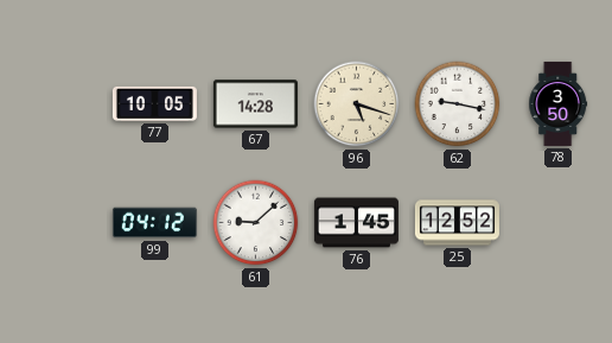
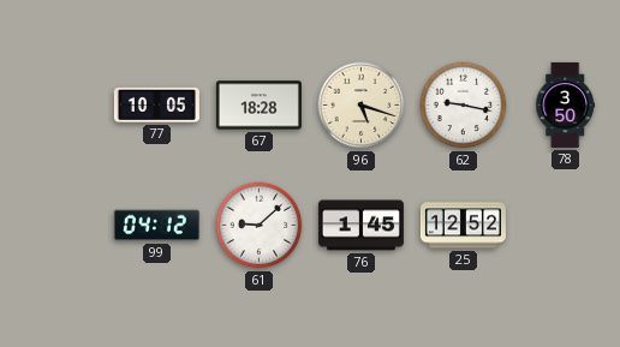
67: 14:28 -> 18:28
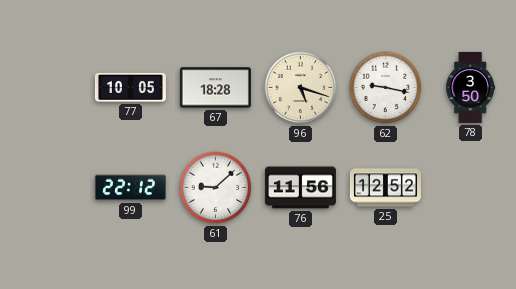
99: 04:12 -> 22:12
76: 1:45 -> 11:56
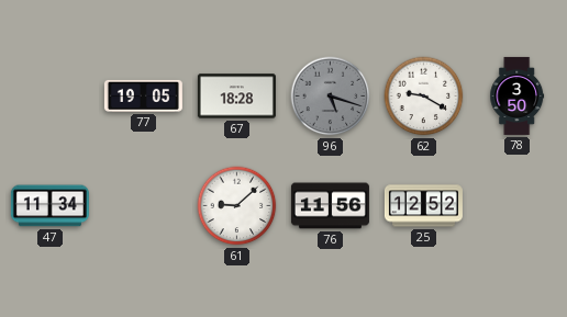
77: 10:05 -> 19:05
96 dial: cream -> grey
62: 9:17 -> 9:20
47: none -> 11:34
99: 22:12 -> none
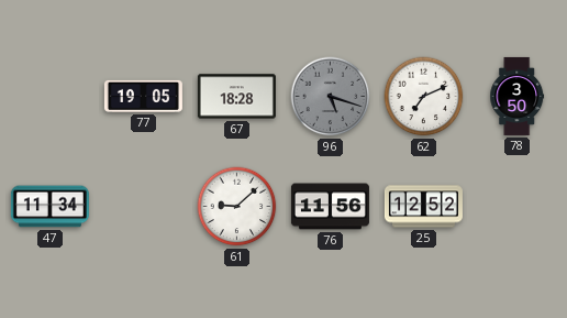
62: 9:20 -> 7:11
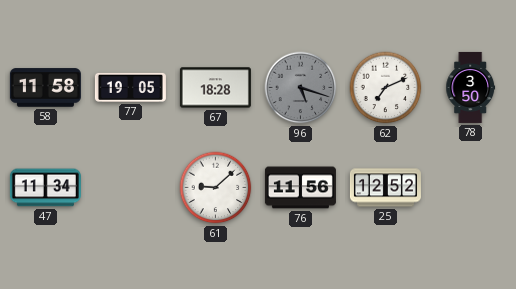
58: none -> 11:58
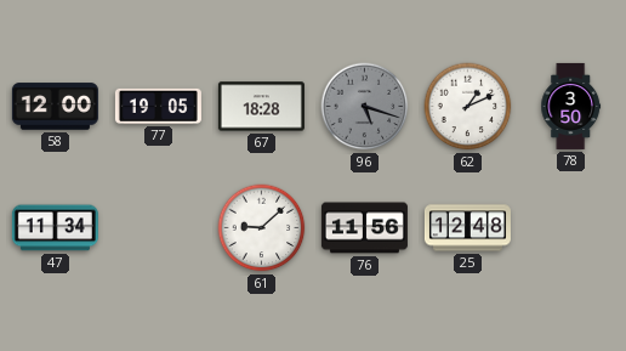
58: 11:58 -> 12:00
62: 7:11 -> 1:11
25: 12:52 -> 12:48
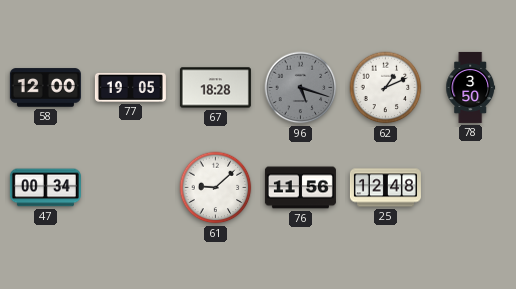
47: 11:34 -> 00:34
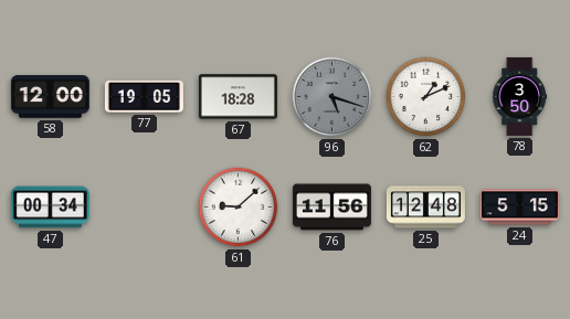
24: none -> 5:15
